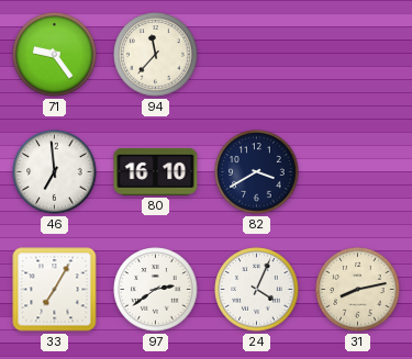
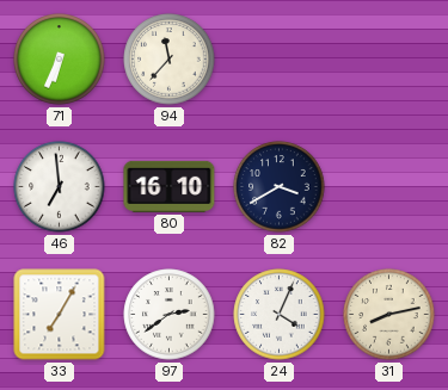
71: 9:24 -> 6:34
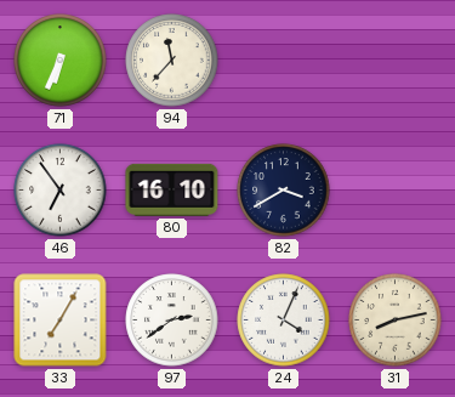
46: 6:59 -> 6:54
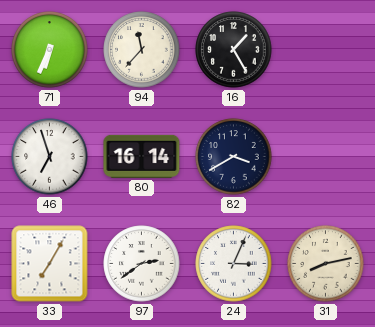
16: none -> 1:25
46: 6:54 -> 6:57
80: 16:10 -> 16:14
24: 4:04 -> 3:04
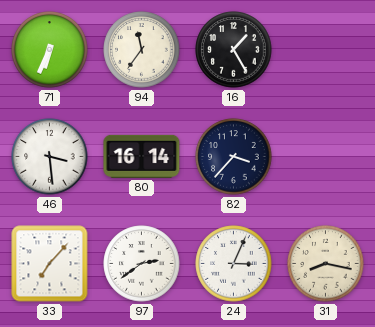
94: 11:37 -> 11:36
46: 6:57 -> 3:29
82: 3:40 -> 3:37
33: 7:05 -> 7:07
31: 8:13 -> 8:17
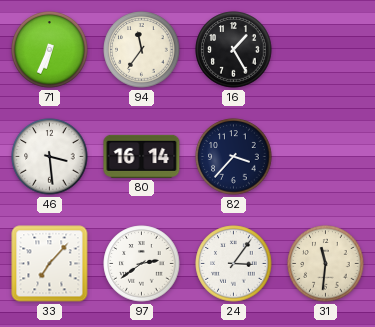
24: 3:04 -> 3:06
31: 8:17 -> 11:31
